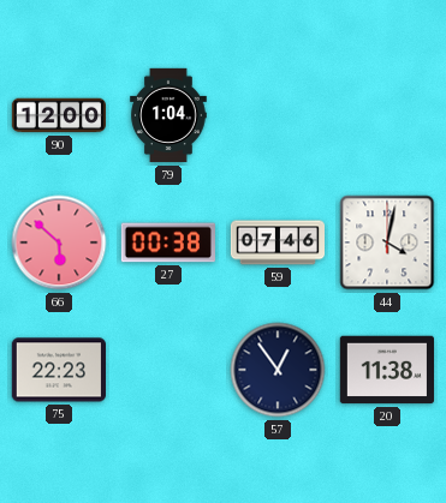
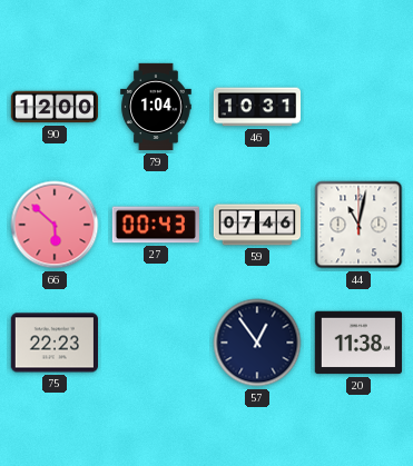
46: none -> 10:31
27: 00:38 -> 00:43
44: 4:02 -> 11:02
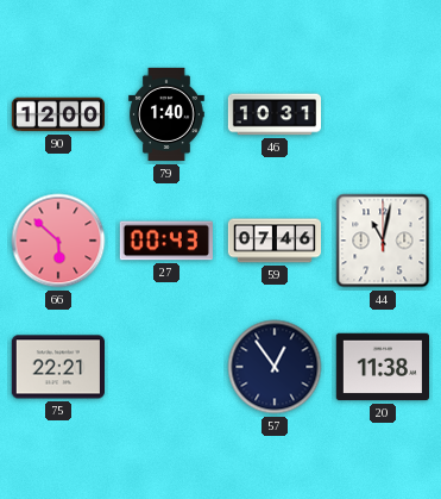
79: 1:04 -> 1:40
75: 22:23 -> 22:21
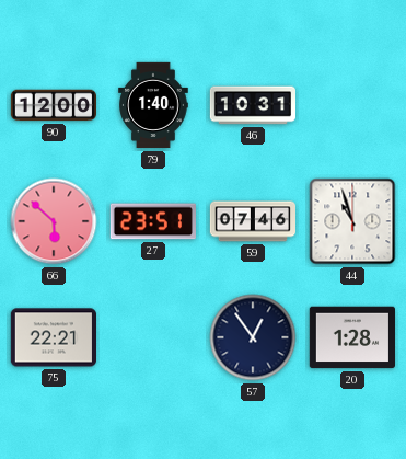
27: 00:43 -> 23:51
44: 11:02 -> 10:57
20: 11:38 -> 1:28
